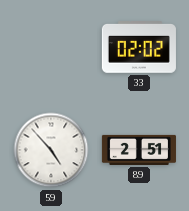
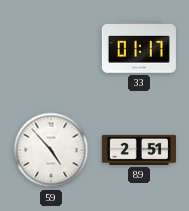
33: 02:02 -> 01:17
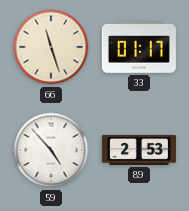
66: none -> 11:27
89: 2:51 -> 2:53
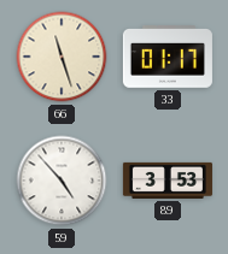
89: 2:53 -> 3:53
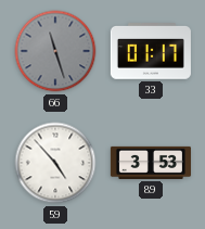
66 dial: cream -> grey
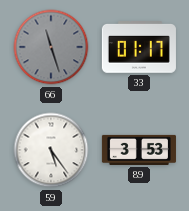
59: 4:53 -> 5:24
